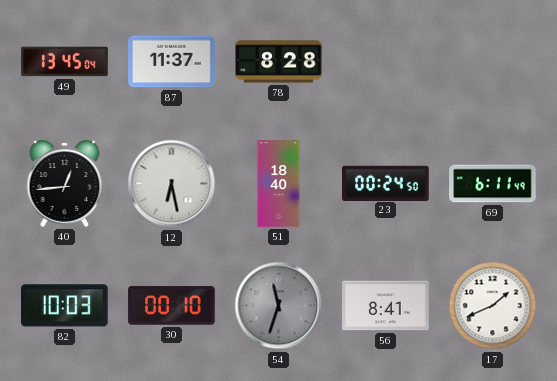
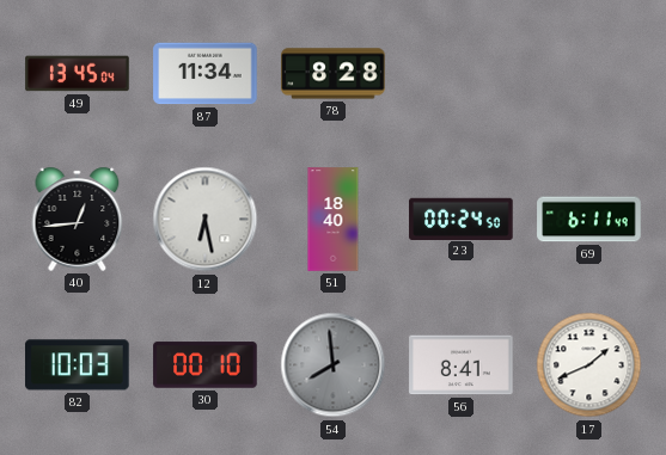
87: 11:37 -> 11:34
54: 11:33 -> 7:59
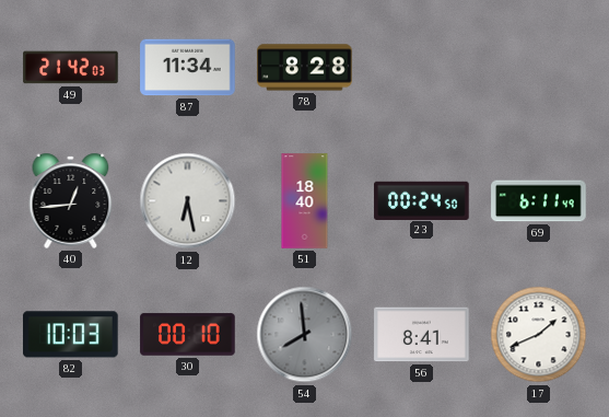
49: 13:45 -> 21:42
